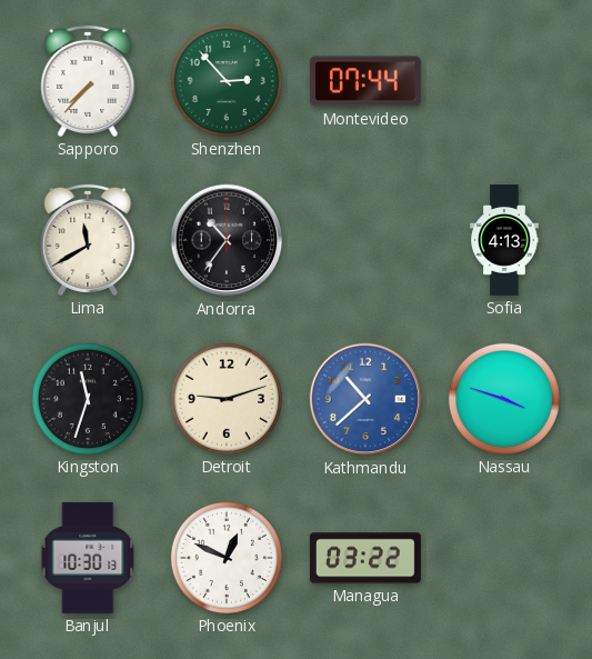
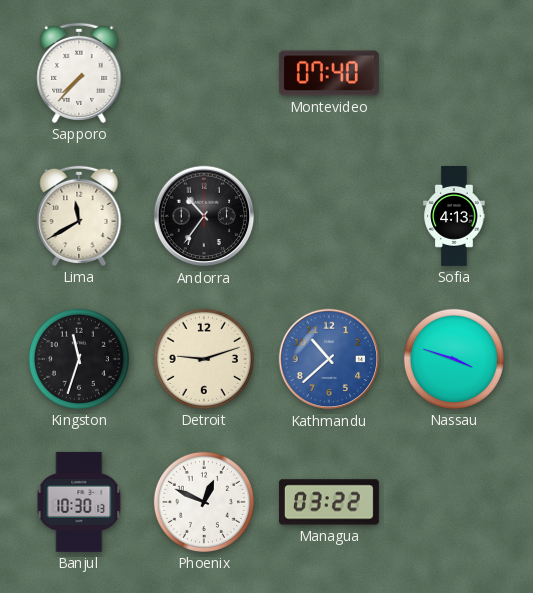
Shenzhen: 2:53 -> none
Montevideo: 07:44 -> 07:40
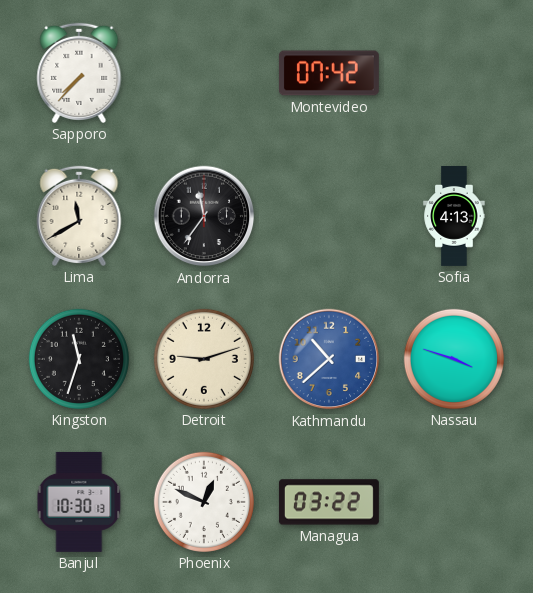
Montevideo: 07:40 -> 07:42
Andorra: 10:36 -> 11:36
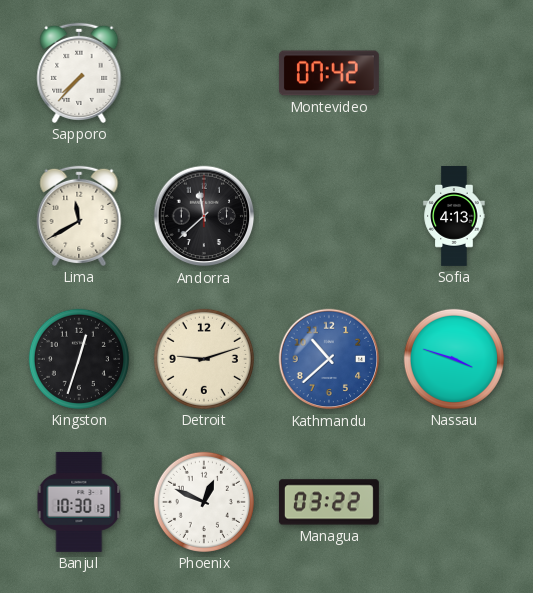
Andorra: 11:36 -> 11:38
Kingston: 11:33 -> 12:33
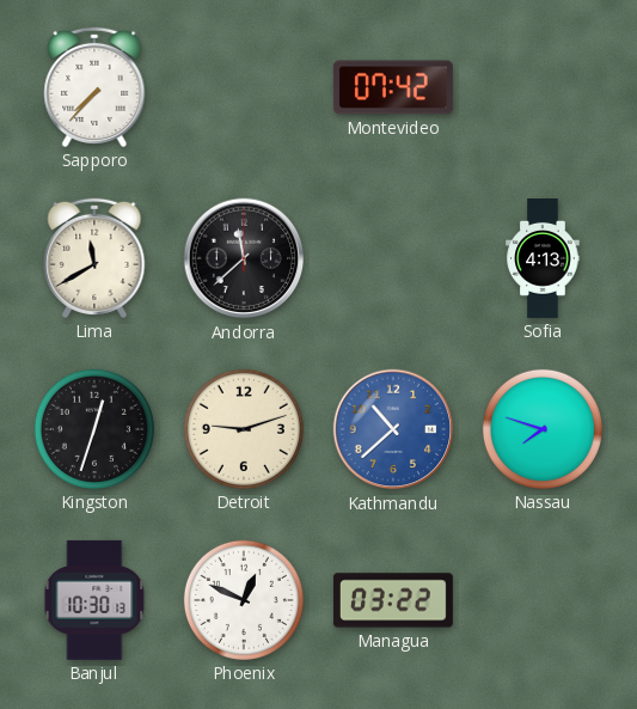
Nassau: 3:48 -> 7:48
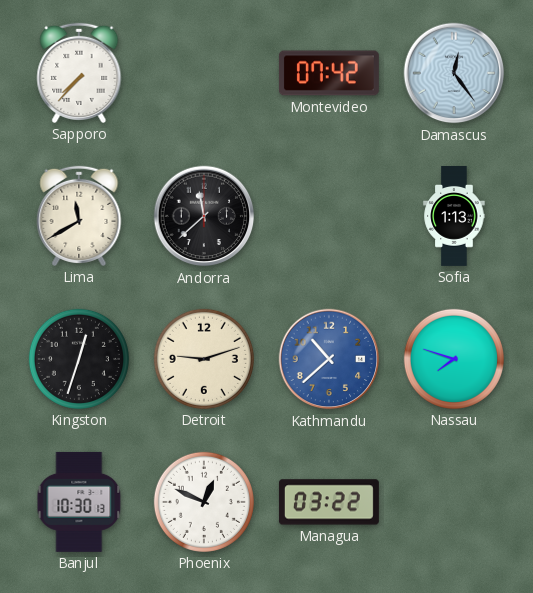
Damascus: none -> 12:24
Sofia: 4:13 -> 1:13
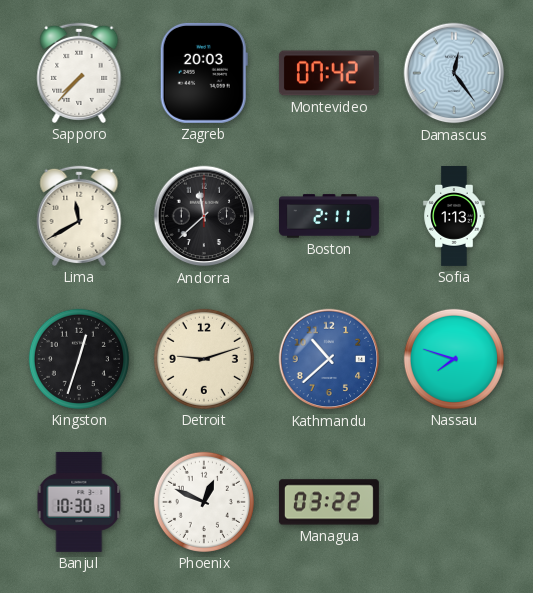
Zagreb: none -> 20:03
Boston: none -> 2:11
